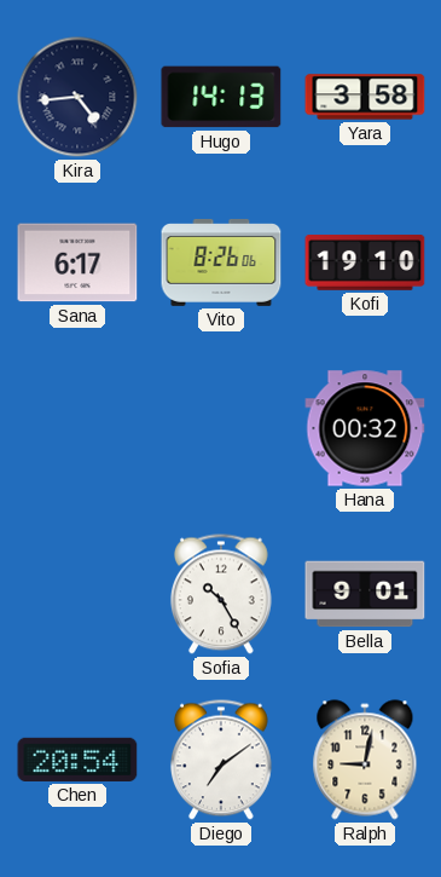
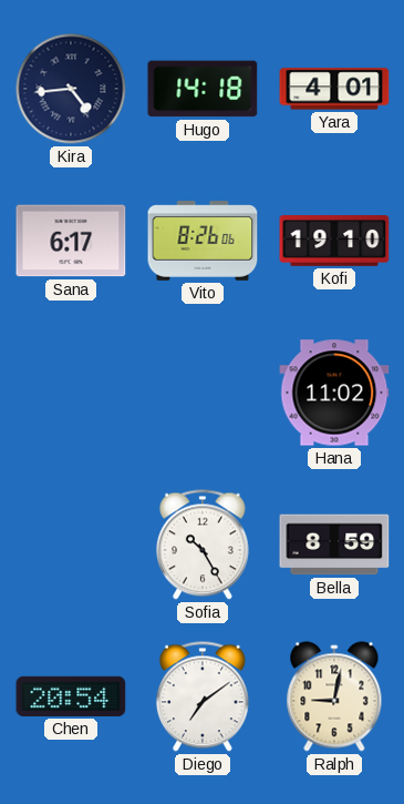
Hugo: 14:13 -> 14:18
Yara: 3:58 -> 4:01
Hana: 00:32 -> 11:02
Bella: 9:01 -> 8:59
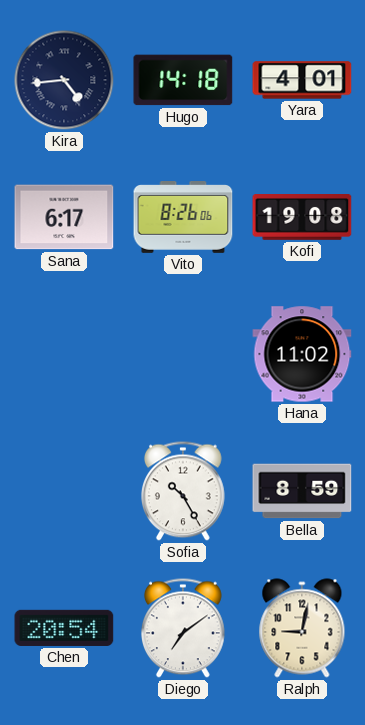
Kofi: 19:10 -> 19:08
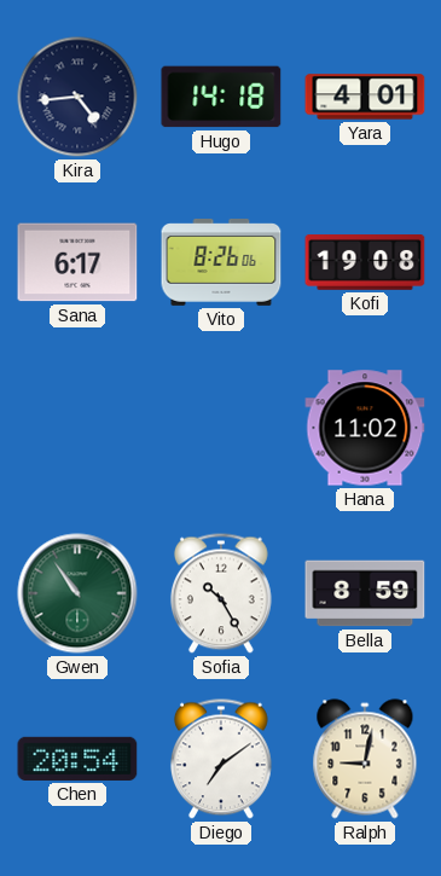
Gwen: none -> 10:54
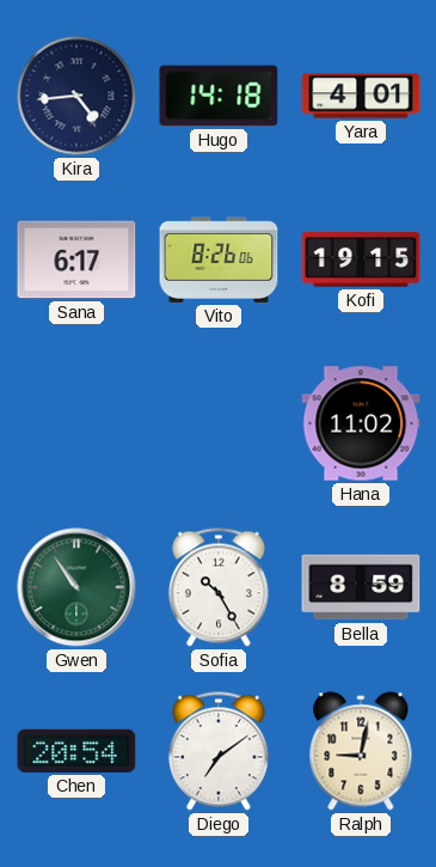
Kofi: 19:08 -> 19:15
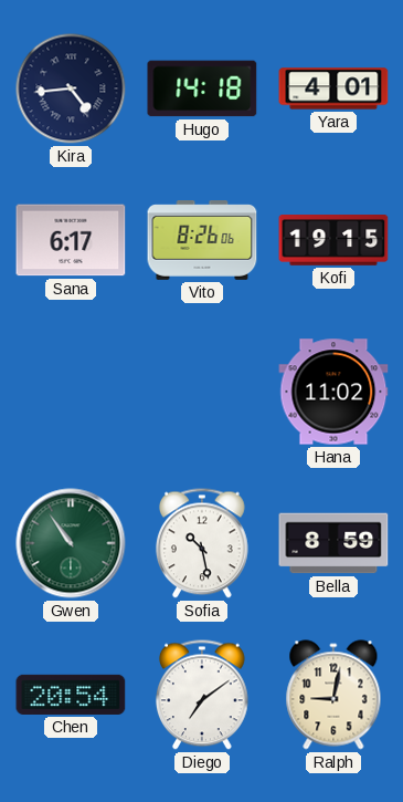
Sofia: 10:25 -> 10:28
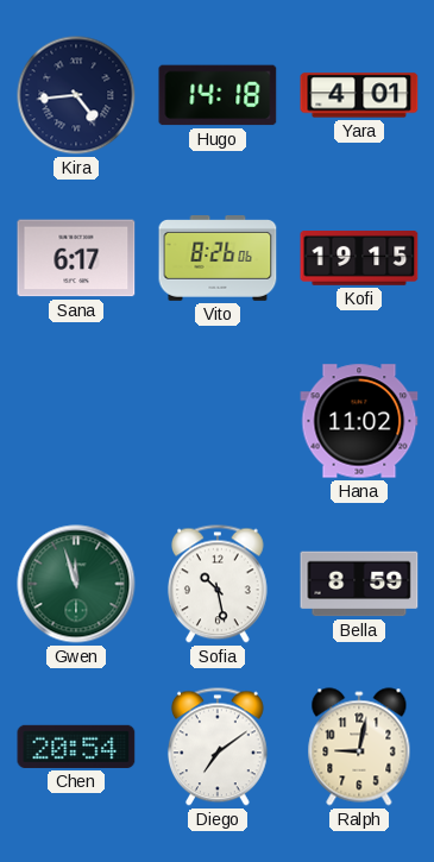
Gwen: 10:54 -> 11:57
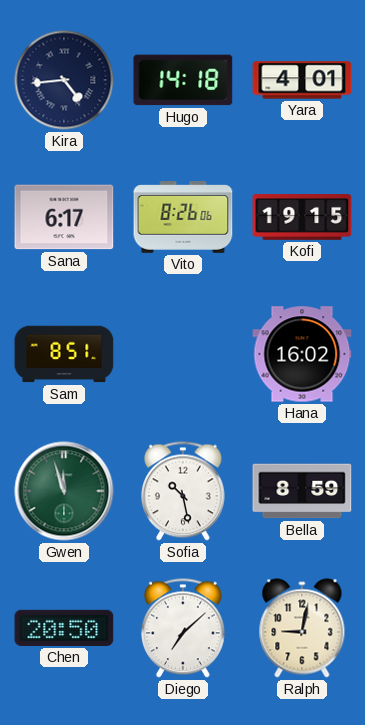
Sam: none -> 8:51
Hana: 11:02 -> 16:02
Chen: 20:54 -> 20:50
Diego: 7:09 -> 7:08
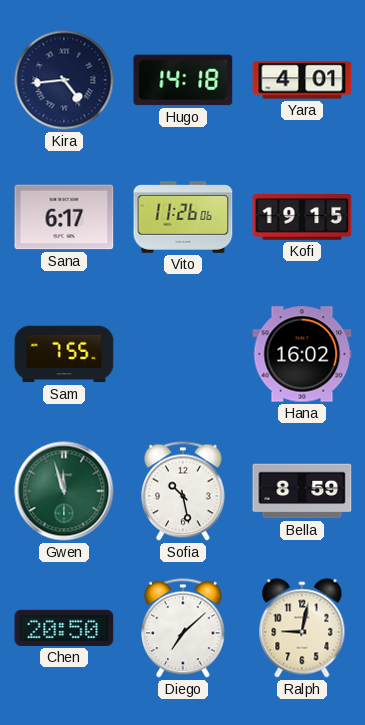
Vito: 8:26 -> 11:26
Sam: 8:51 -> 7:55
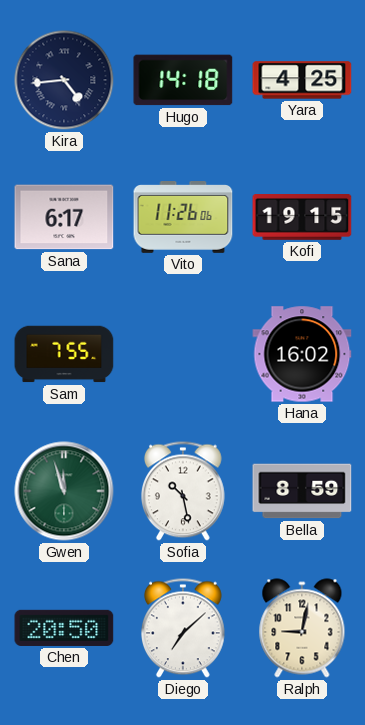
Yara: 4:01 -> 4:25
